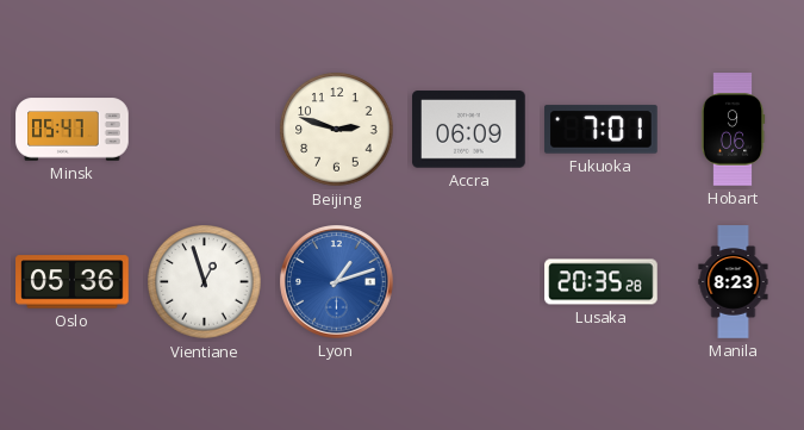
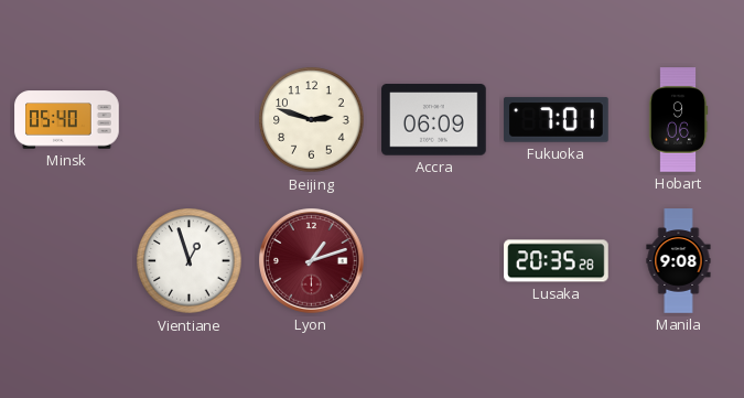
Minsk: 05:47 -> 05:40
Oslo: 05:36 -> none
Lyon dial: blue -> burgundy
Manila: 8:23 -> 9:08
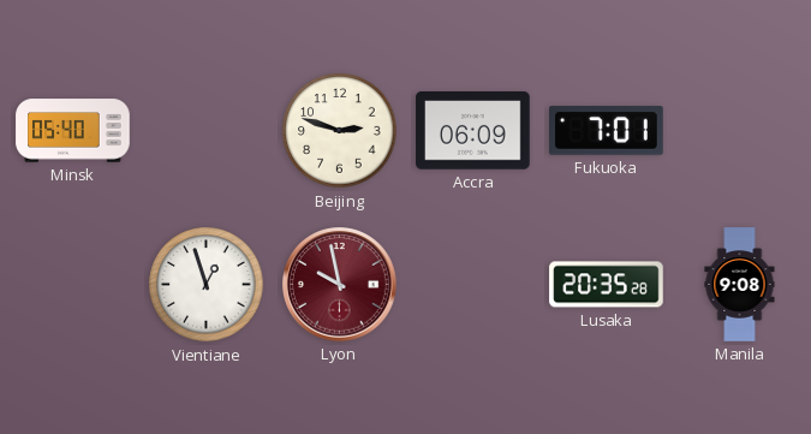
Hobart: 9:06 -> none
Lyon: 1:12 -> 9:58
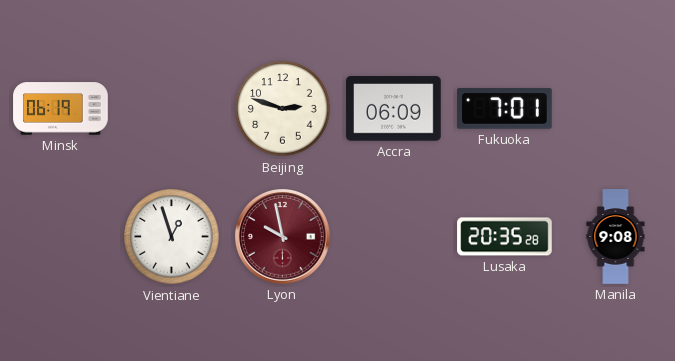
Minsk: 05:40 -> 06:19
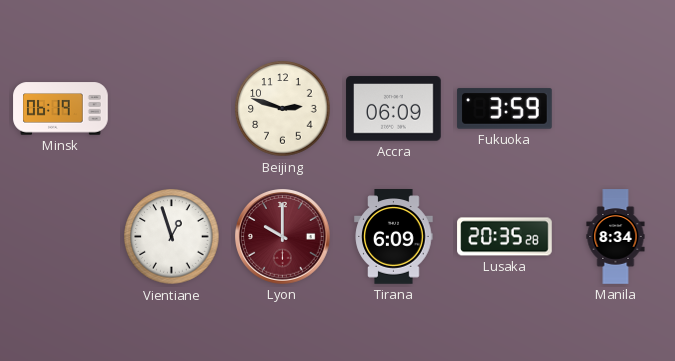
Fukuoka: 7:01 -> 3:59
Lyon: 9:58 -> 10:00
Tirana: none -> 6:09
Manila: 9:08 -> 8:34
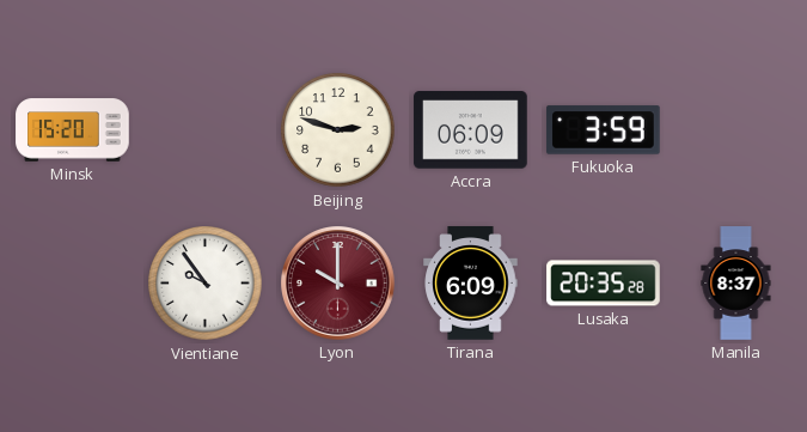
Minsk: 06:19 -> 15:20
Vientiane: 12:57 -> 9:54
Manila: 8:34 -> 8:37
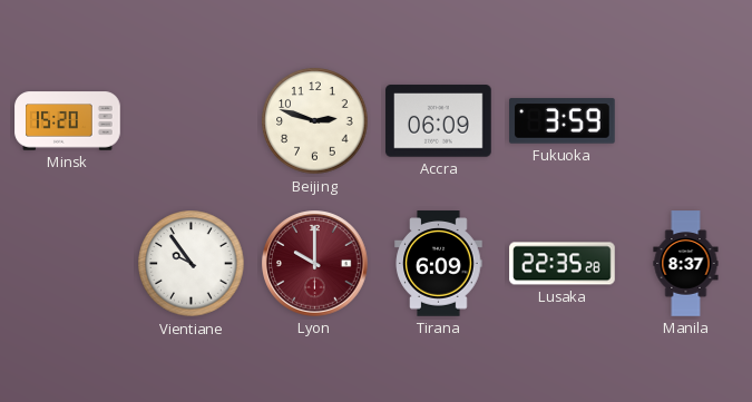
Lusaka: 20:35 -> 22:35
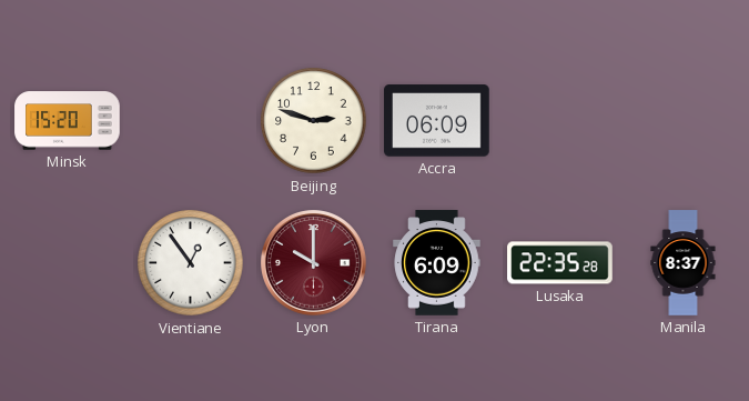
Fukuoka: 3:59 -> none
Vientiane: 9:54 -> 12:54
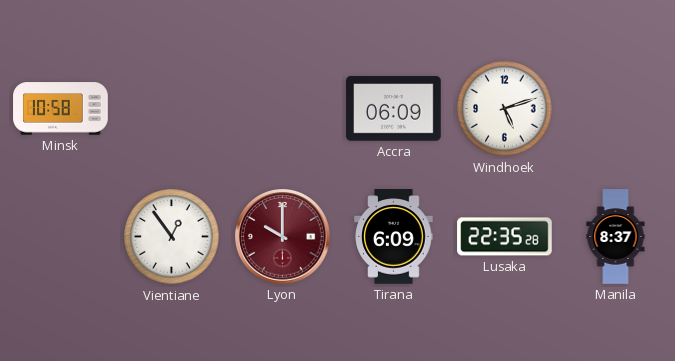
Minsk: 15:20 -> 10:58
Beijing: 2:48 -> none
Windhoek: none -> 5:12
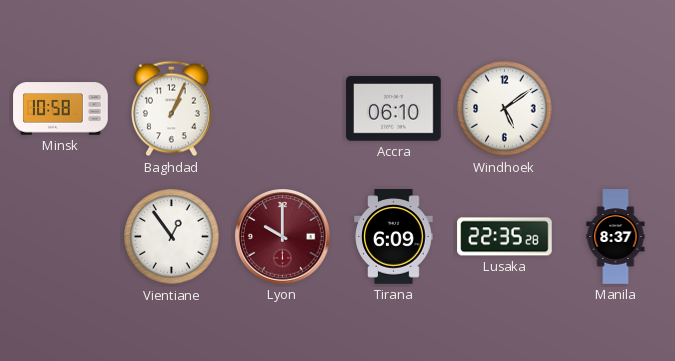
Baghdad: none -> 1:04
Accra: 06:09 -> 06:10
Windhoek: 5:12 -> 5:09
